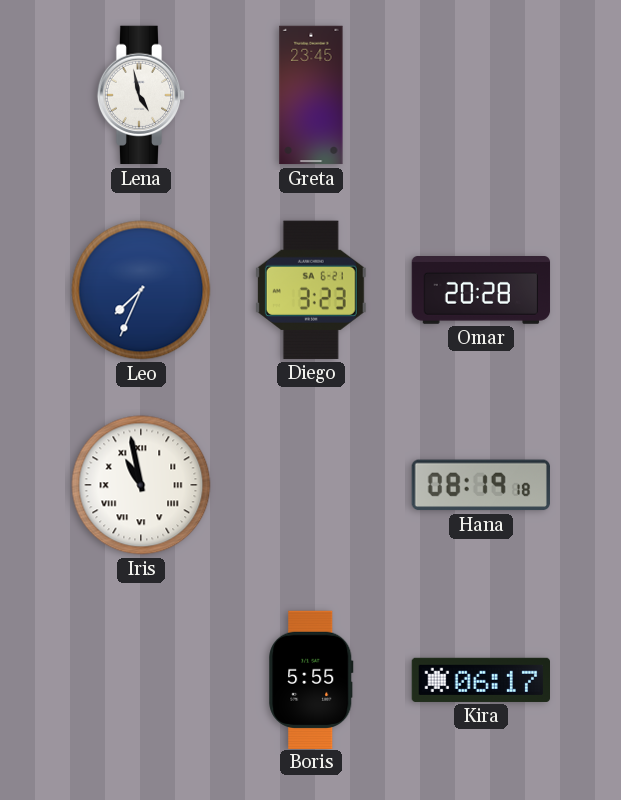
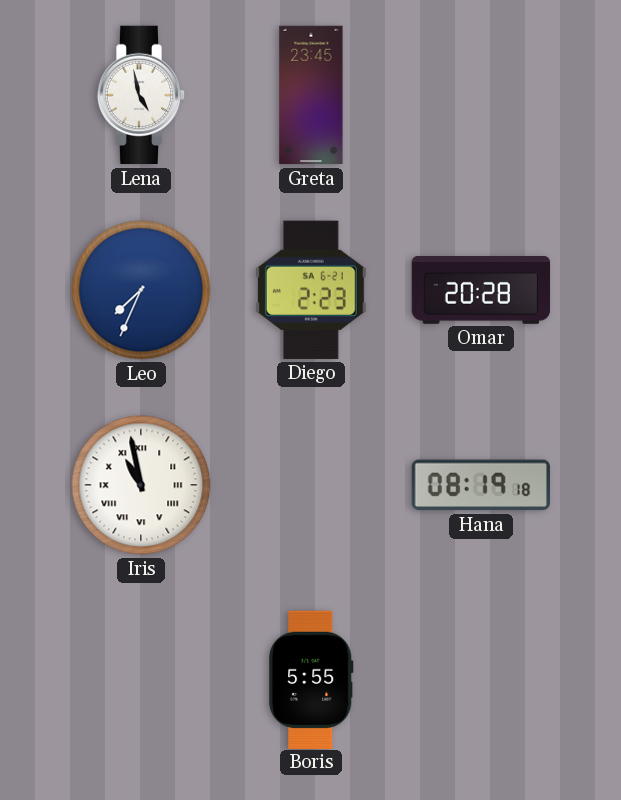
Diego: 3:23 -> 2:23
Kira: 06:17 -> none
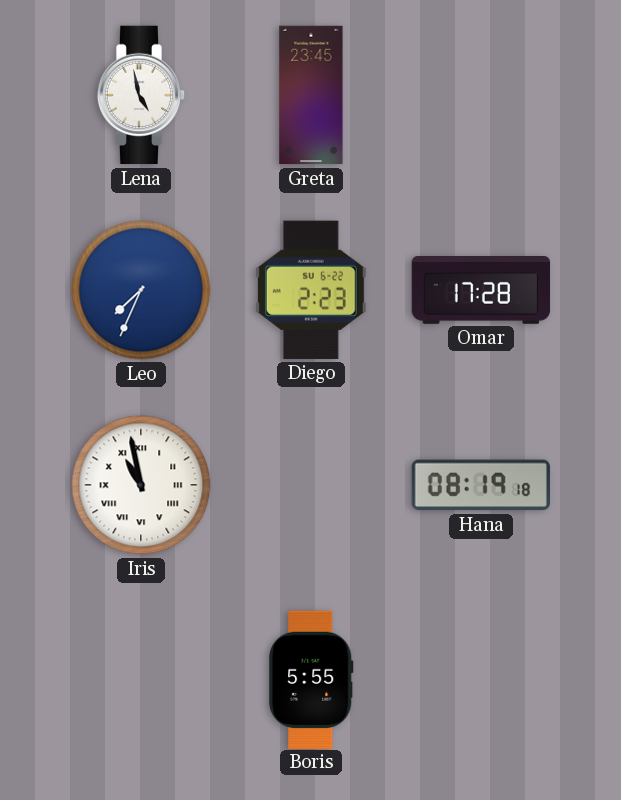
Diego date: SA 6-21 -> SU 6-22
Omar: 20:28 -> 17:28
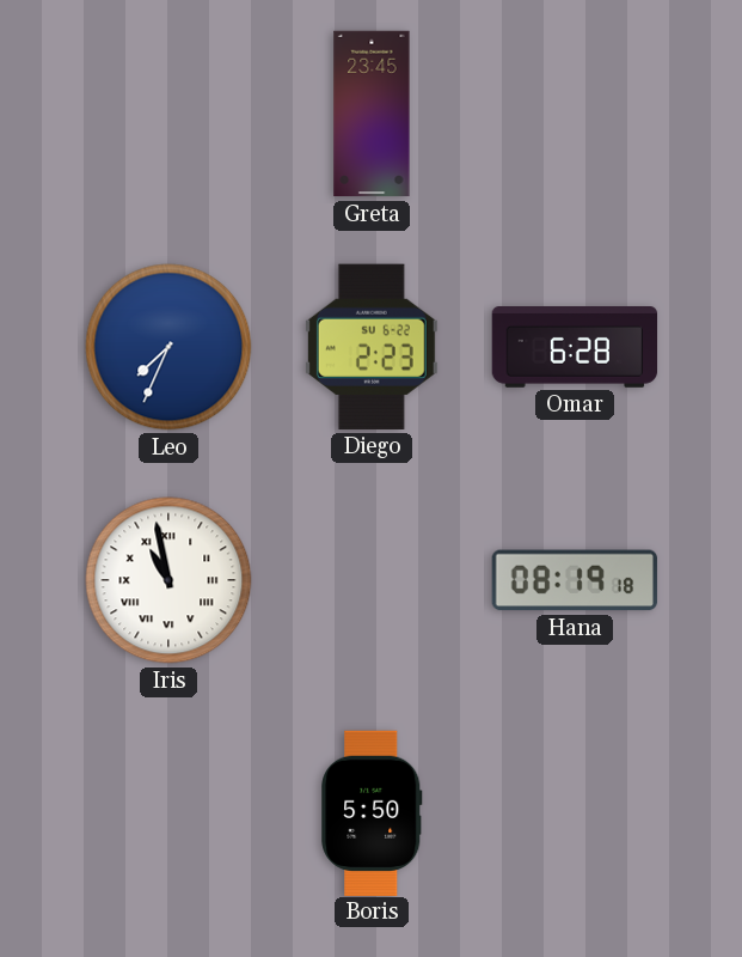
Lena: 4:58 -> none
Omar: 17:28 -> 6:28
Boris: 5:55 -> 5:50
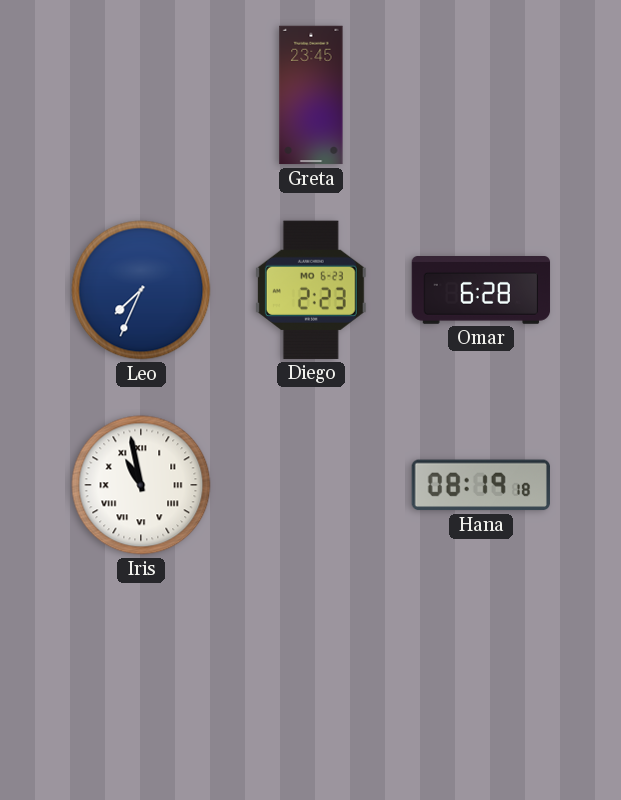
Diego date: SU 6-22 -> MO 6-23
Boris: 5:50 -> none
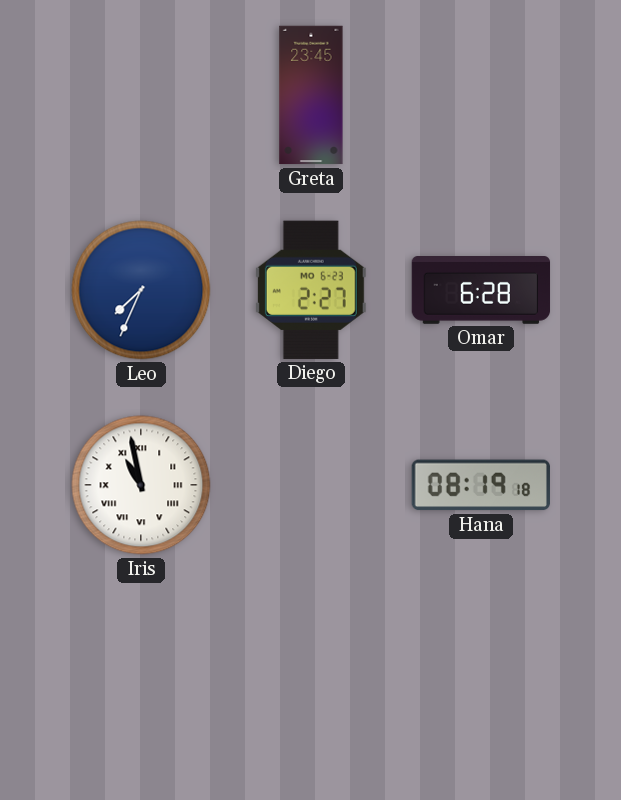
Diego: 2:23 -> 2:27
